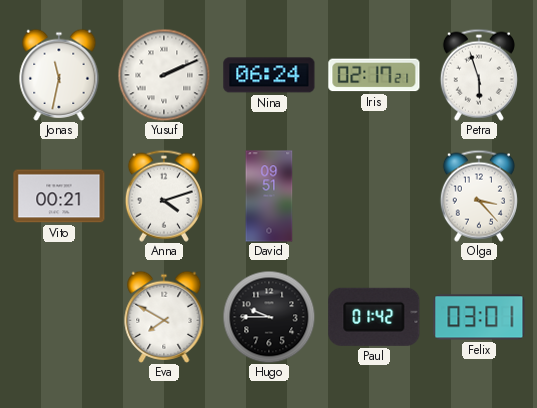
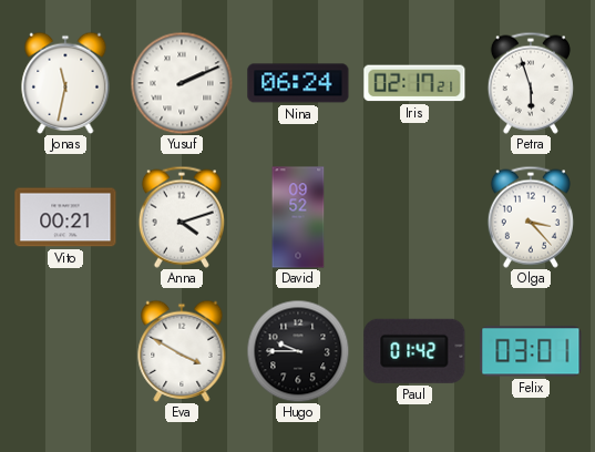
David: 09:51 -> 09:52
Eva: 7:50 -> 3:50
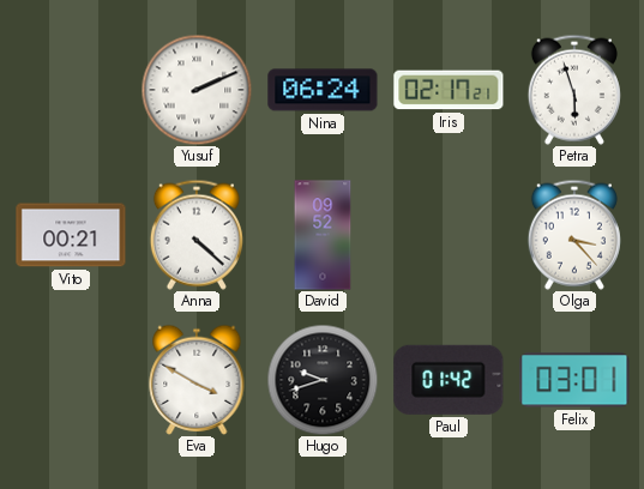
Jonas: 11:32 -> none
Anna: 4:12 -> 4:22
Hugo: 9:45 -> 9:42
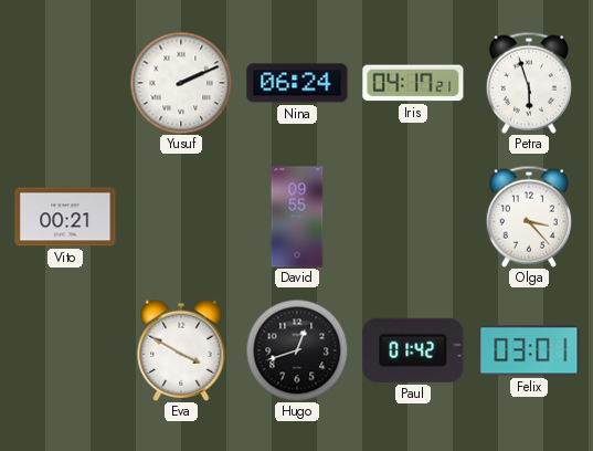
Iris: 02:17 -> 04:17
Anna: 4:22 -> none
David: 09:52 -> 09:55
Hugo: 9:42 -> 12:42
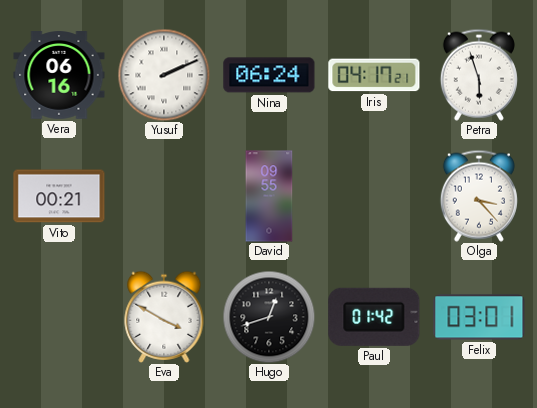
Vera: none -> 06:16
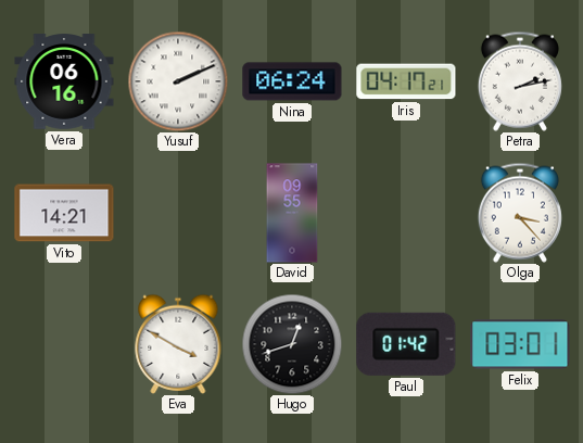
Petra: 5:57 -> 2:13
Vito: 00:21 -> 14:21
